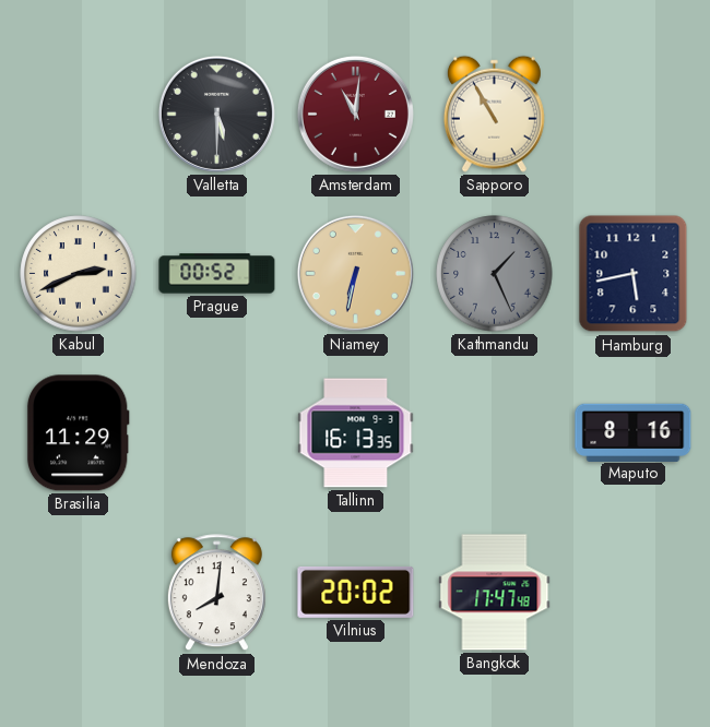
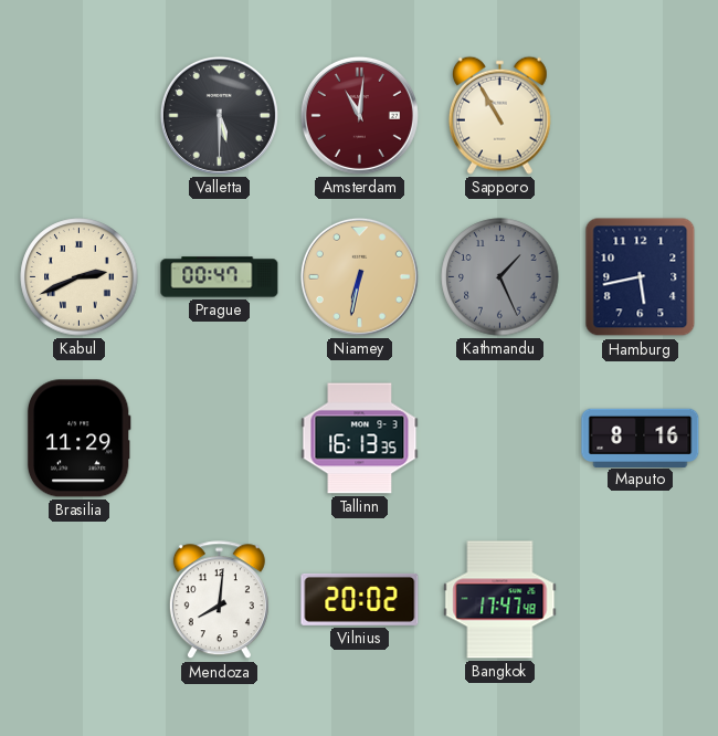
Prague: 00:52 -> 00:47
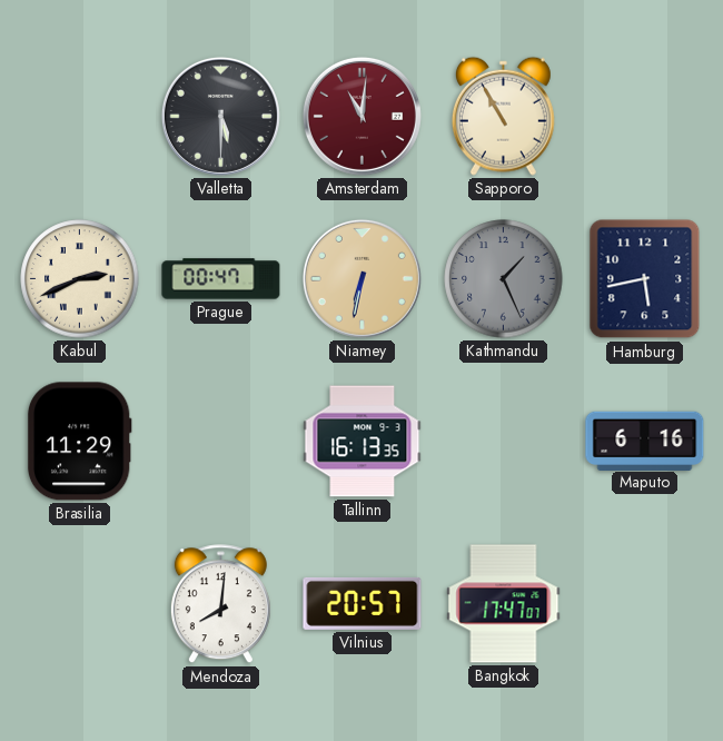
Maputo: 8:16 -> 6:16
Vilnius: 20:02 -> 20:57
Bangkok: 17:47:48 -> 17:47:07
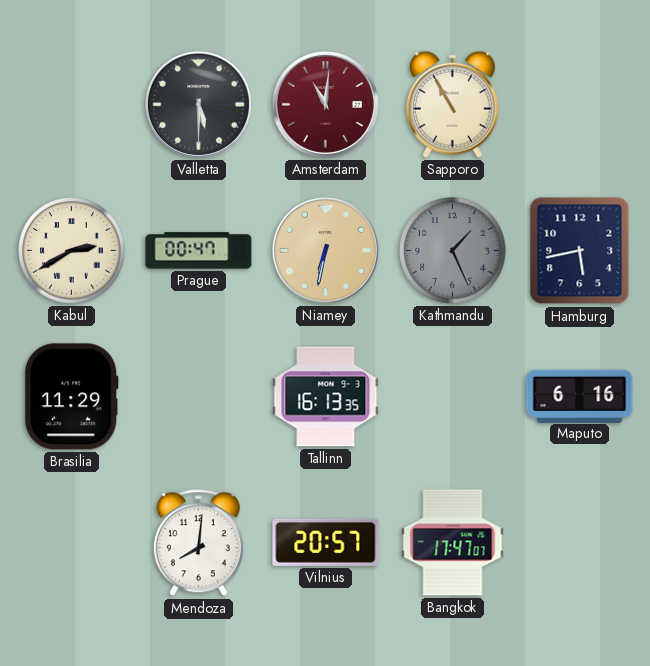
Kabul: 2:41 -> 2:40
